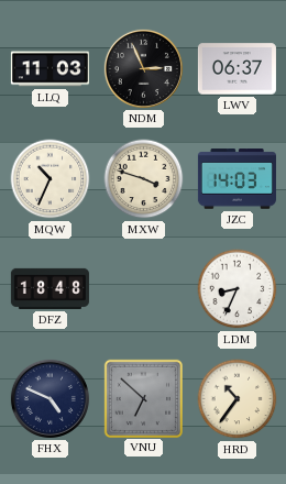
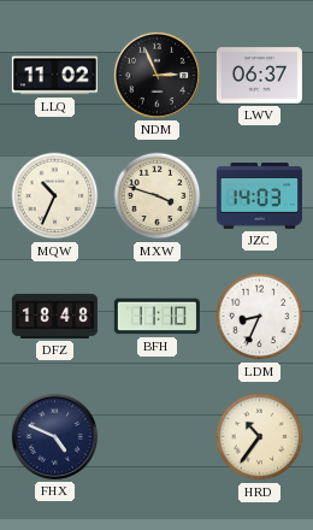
LLQ: 11:03 -> 11:02
BFH: none -> 11:10
VNU: 6:52 -> none
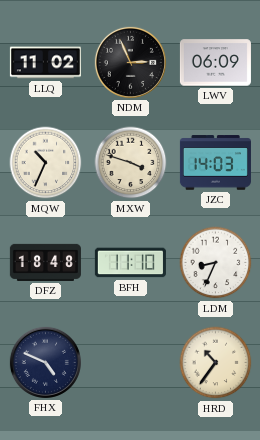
LWV: 06:37 -> 06:09
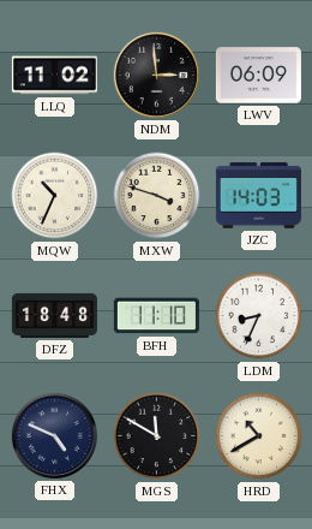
NDM: 2:56 -> 2:59
MGS: none -> 11:50
HRD: 10:36 -> 10:40
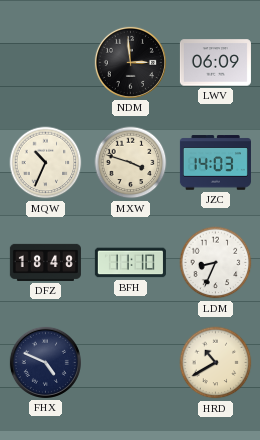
LLQ: 11:02 -> none
MGS: 11:50 -> none
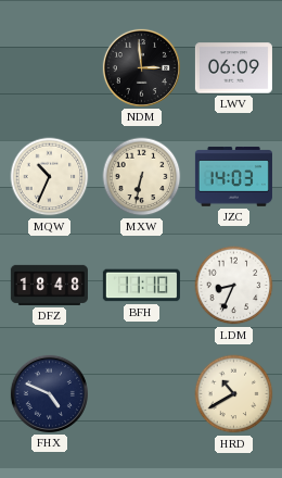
MXW: 3:48 -> 6:32
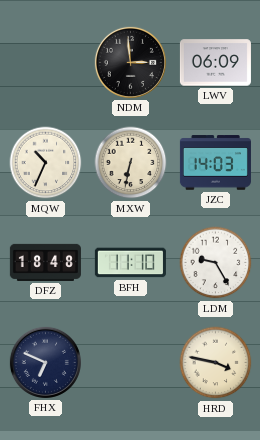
LDM: 8:34 -> 9:25
FHX: 4:49 -> 6:49
HRD: 10:40 -> 3:47
